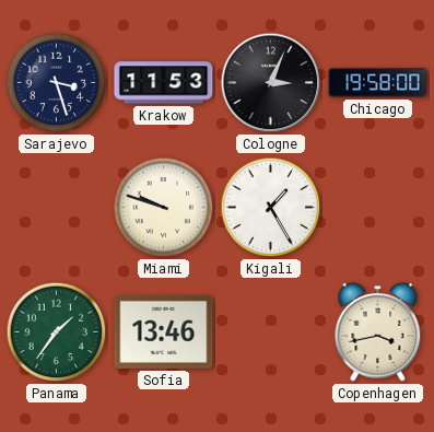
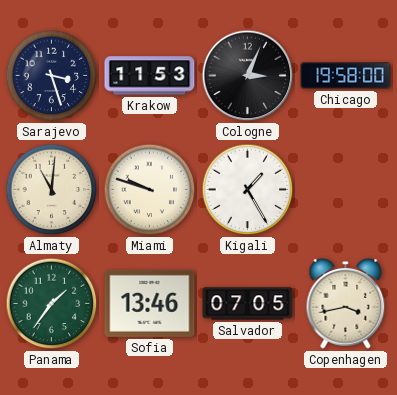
Almaty: none -> 11:01
Salvador: none -> 07:05
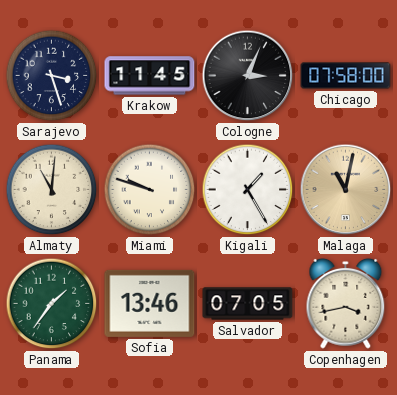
Krakow: 11:53 -> 11:45
Chicago: 19:58 -> 07:58
Malaga: none -> 11:02
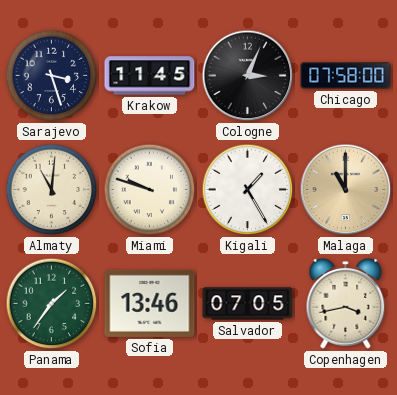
Malaga: 11:02 -> 11:00
